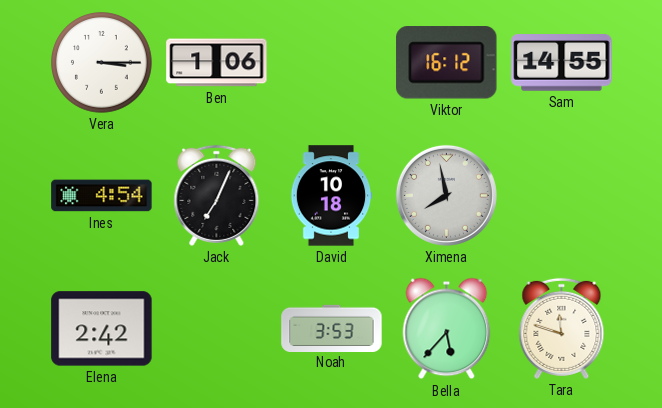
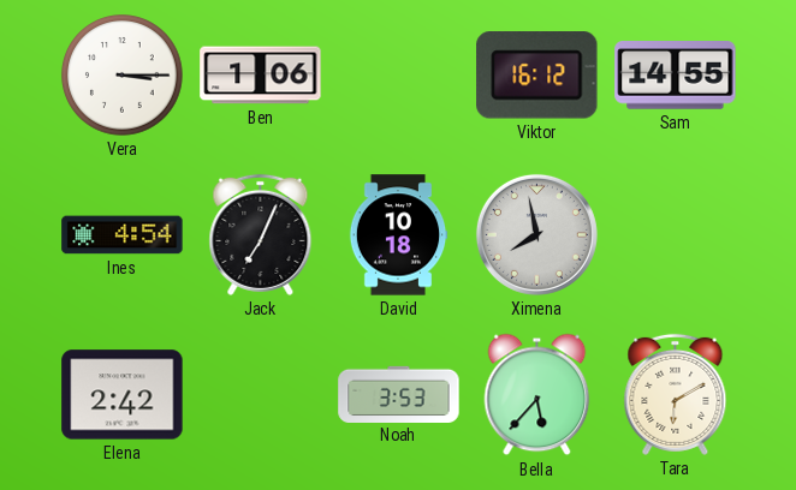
Tara: 11:48 -> 6:10
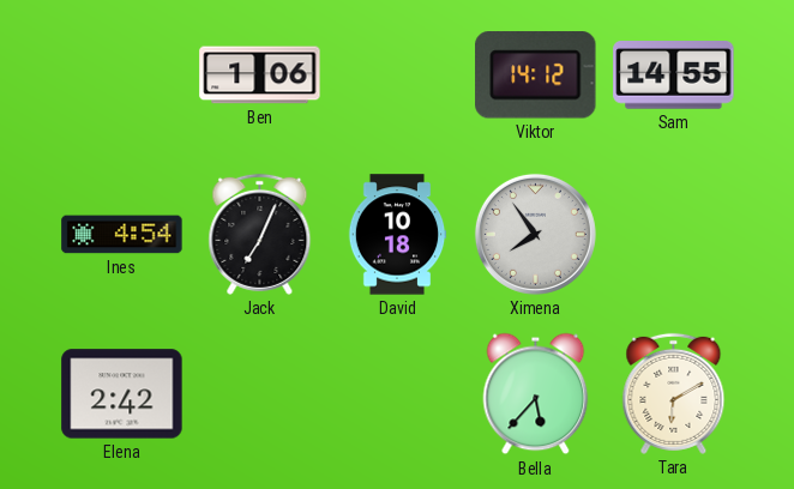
Vera: 3:15 -> none
Viktor: 16:12 -> 14:12
Ximena: 7:58 -> 7:54
Noah: 3:53 -> none
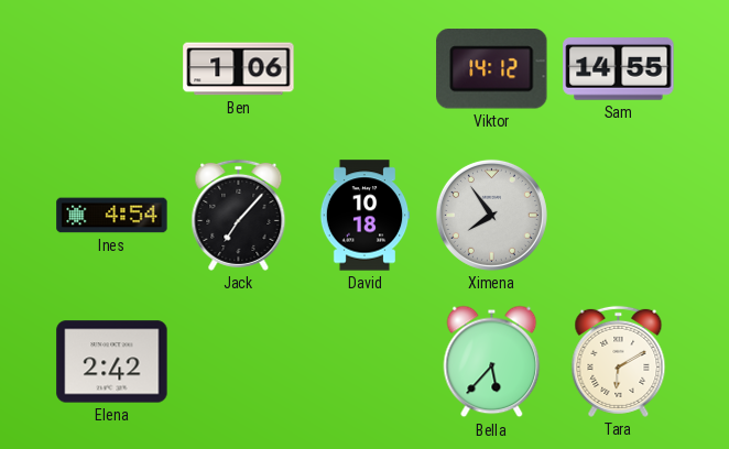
Jack: 7:04 -> 7:07
